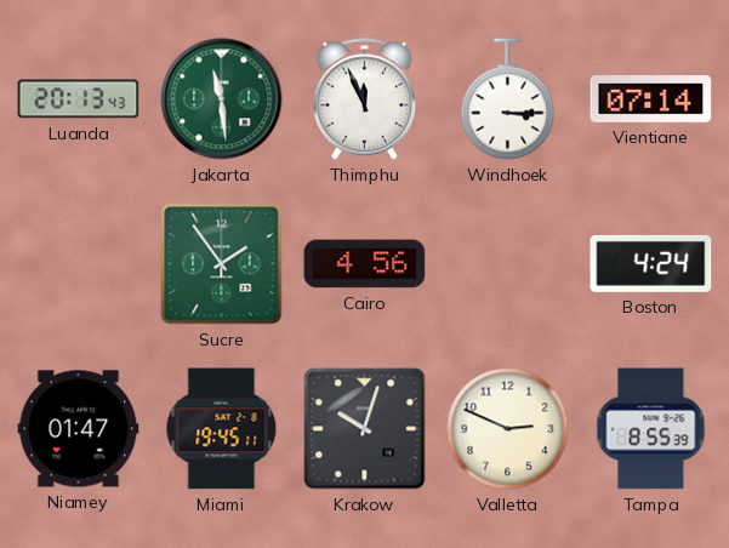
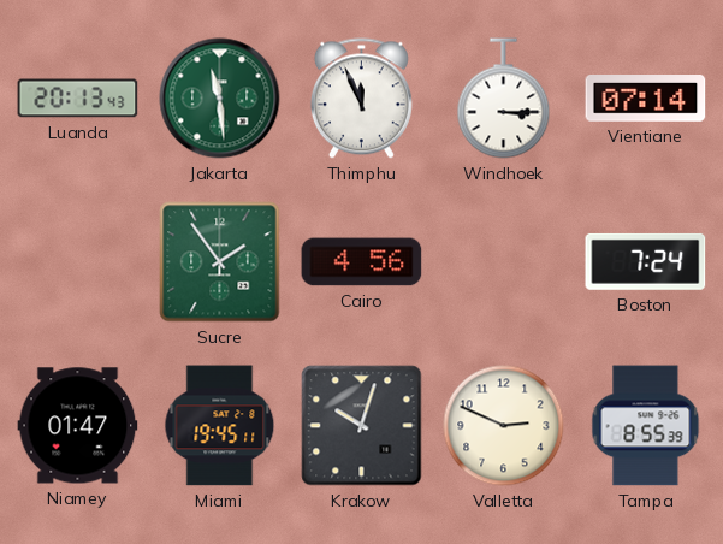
Boston: 4:24 -> 7:24
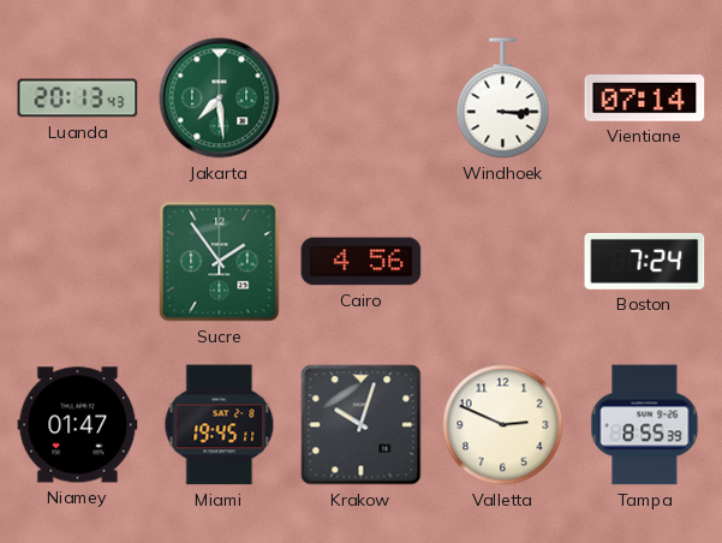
Jakarta: 11:29 -> 7:29
Thimphu: 11:56 -> none
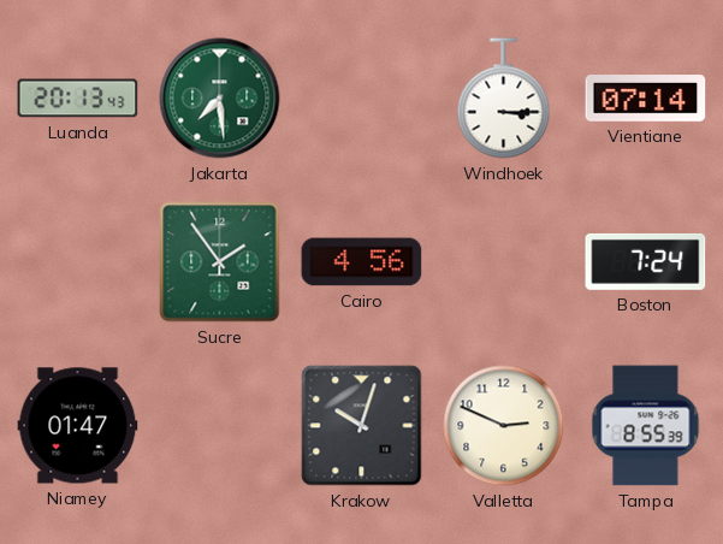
Miami: 19:45 -> none
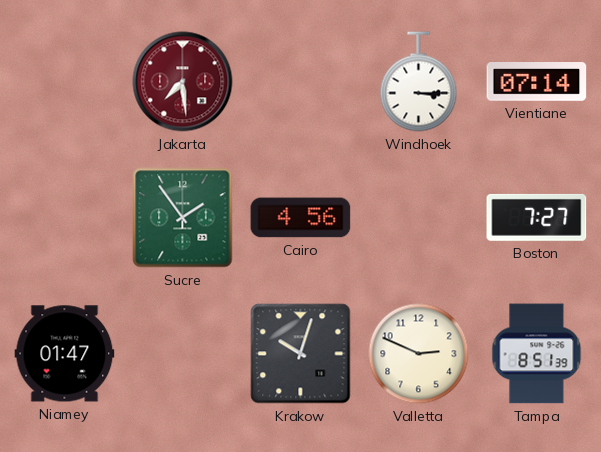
Luanda: 20:13 -> none
Jakarta dial: green -> burgundy
Boston: 7:24 -> 7:27
Tampa: 8:55 -> 8:51
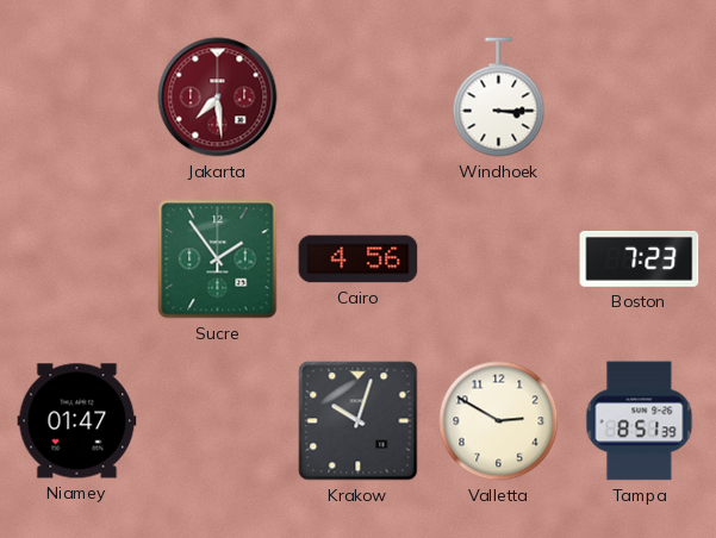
Vientiane: 07:14 -> none
Boston: 7:27 -> 7:23
Valletta: 2:49 -> 2:50
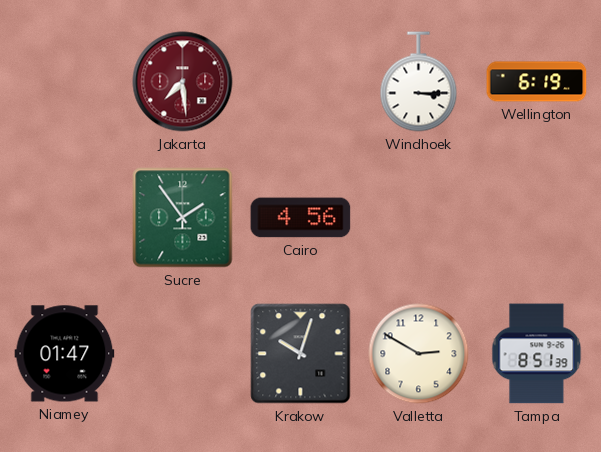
Wellington: none -> 6:19
Boston: 7:23 -> none
